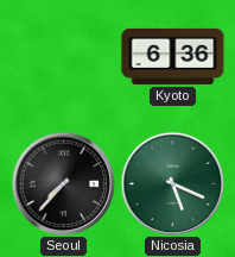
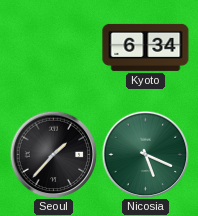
Kyoto: 6:36 -> 6:34
Seoul: 7:37 -> 1:37
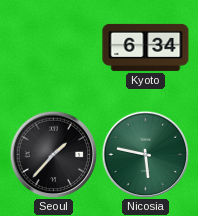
Nicosia: 5:19 -> 5:47
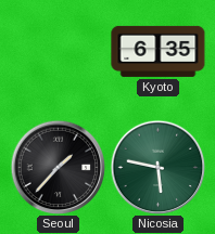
Kyoto: 6:34 -> 6:35
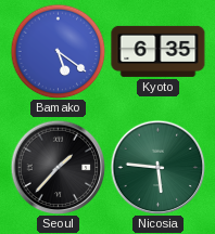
Bamako: none -> 5:21
Nicosia: 5:47 -> 5:46
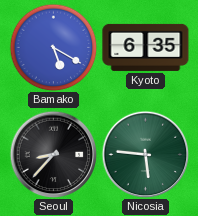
Bamako: 5:21 -> 5:20
Seoul: 1:37 -> 8:37
